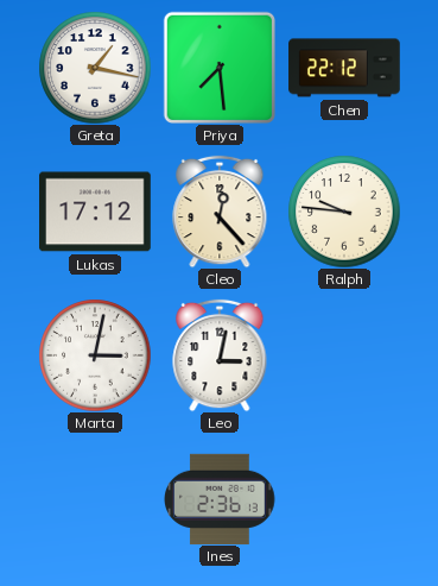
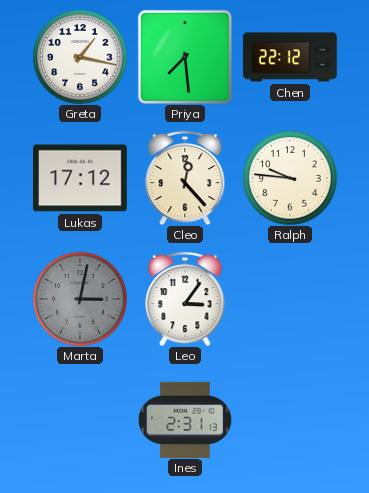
Marta dial: white -> grey
Leo: 3:02 -> 3:06
Ines: 2:36 -> 2:31
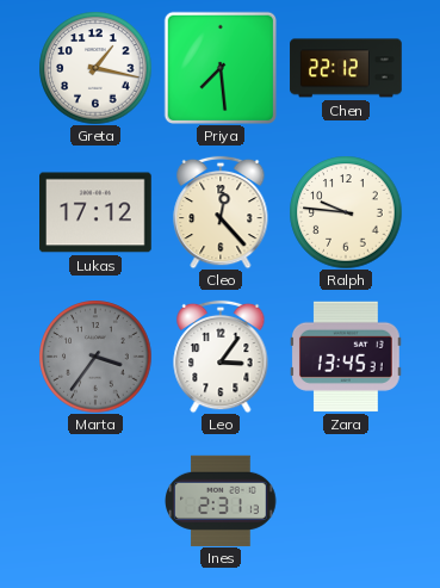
Marta: 3:02 -> 3:36
Zara: none -> 13:45
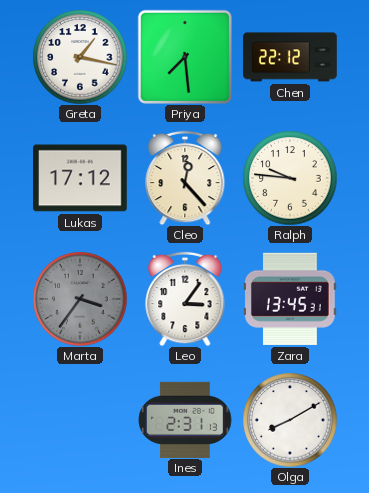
Olga: none -> 8:10
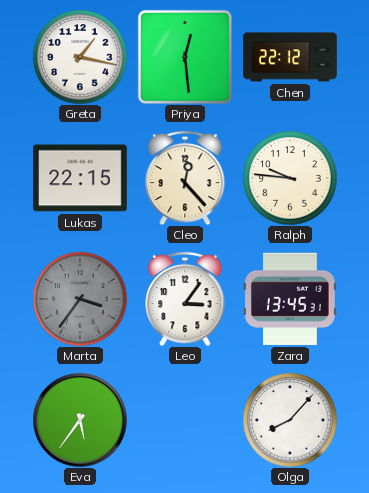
Priya: 7:29 -> 12:29
Lukas: 17:12 -> 22:15
Eva: none -> 5:36
Ines: 2:31 -> none
Olga: 8:10 -> 8:07
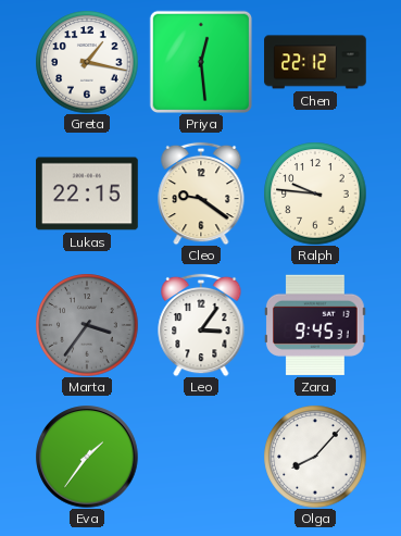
Cleo: 12:23 -> 9:21
Zara: 13:45 -> 9:45
Eva: 5:36 -> 1:36
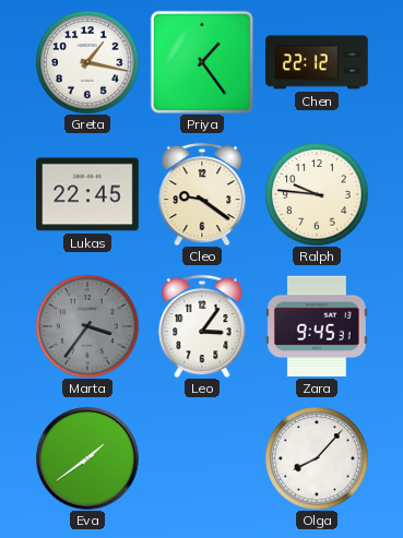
Priya: 12:29 -> 1:24
Lukas: 22:15 -> 22:45
Eva: 1:36 -> 1:39
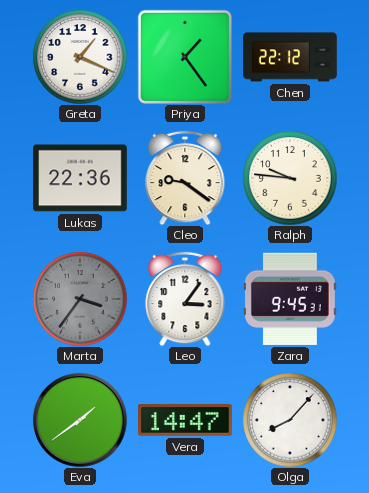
Greta: 1:17 -> 1:19
Lukas: 22:45 -> 22:36
Vera: none -> 14:47
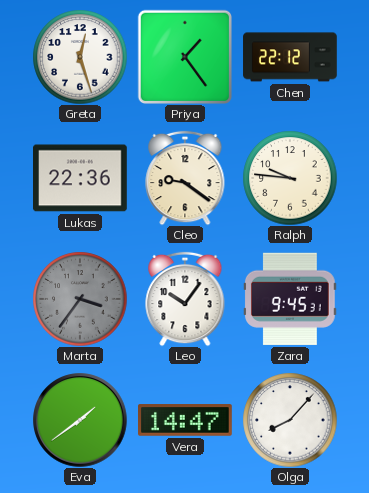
Greta: 1:19 -> 12:27
Leo: 3:06 -> 10:06
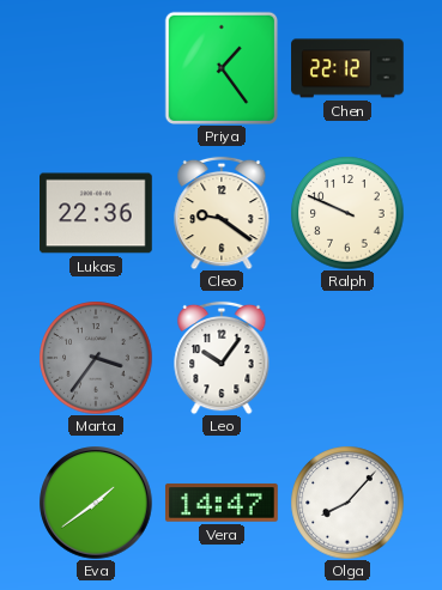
Greta: 12:27 -> none
Ralph: 9:46 -> 9:49
Zara: 9:45 -> none
